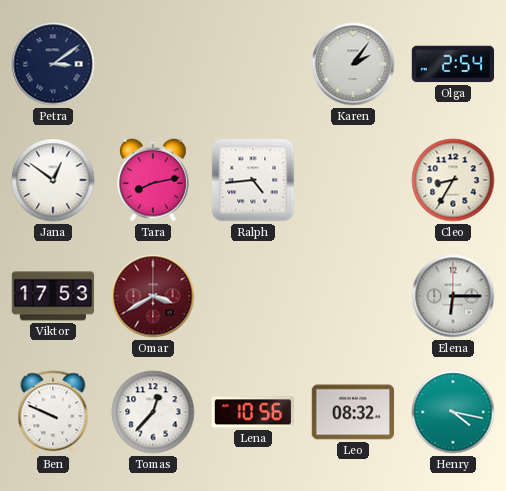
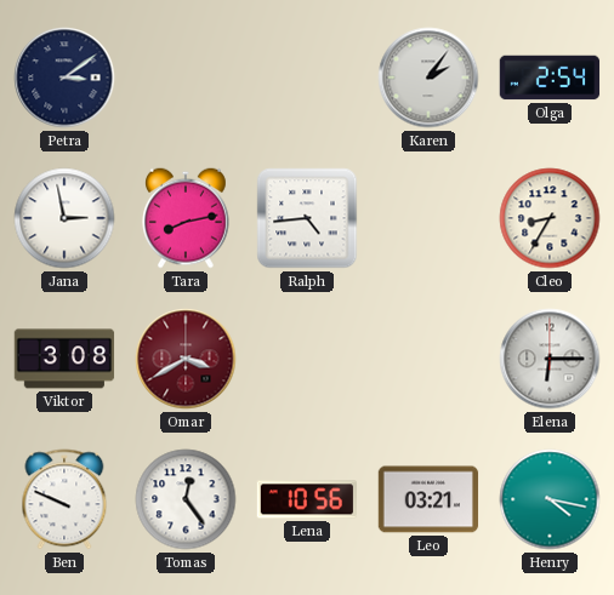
Jana: 12:51 -> 2:58
Viktor: 17:53 -> 3:08
Tomas: 12:37 -> 12:24
Leo: 08:32 -> 03:21
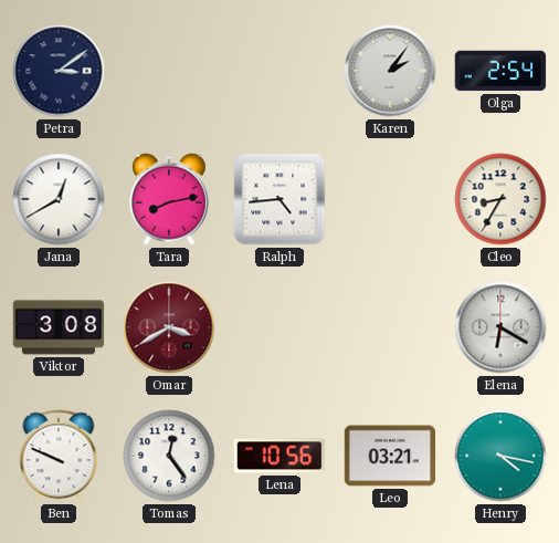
Jana: 2:58 -> 12:40
Elena: 6:15 -> 6:20
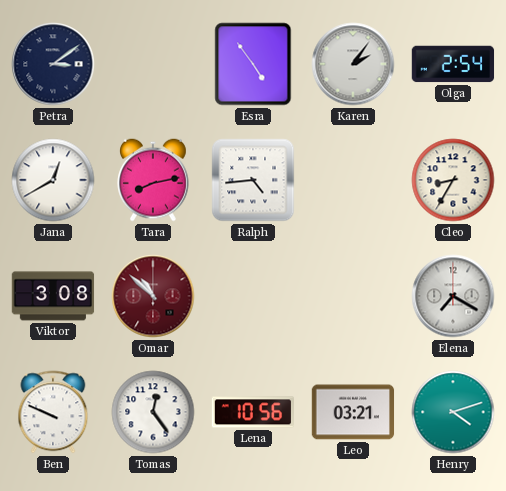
Esra: none -> 4:54
Omar: 3:40 -> 10:52
Elena: 6:20 -> 7:20
Henry: 4:17 -> 4:12
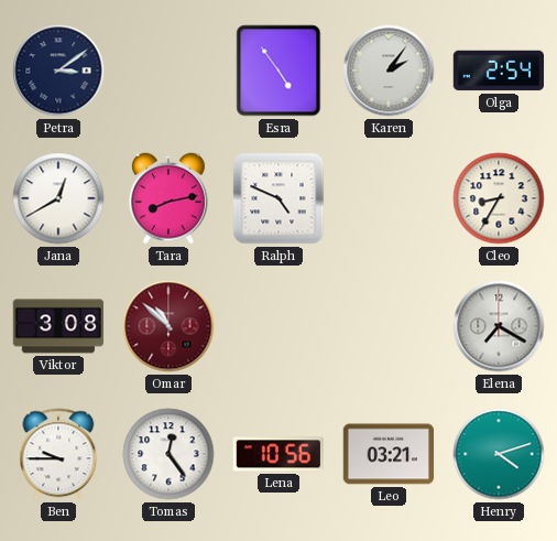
Ralph: 4:44 -> 4:49
Ben: 9:49 -> 9:45
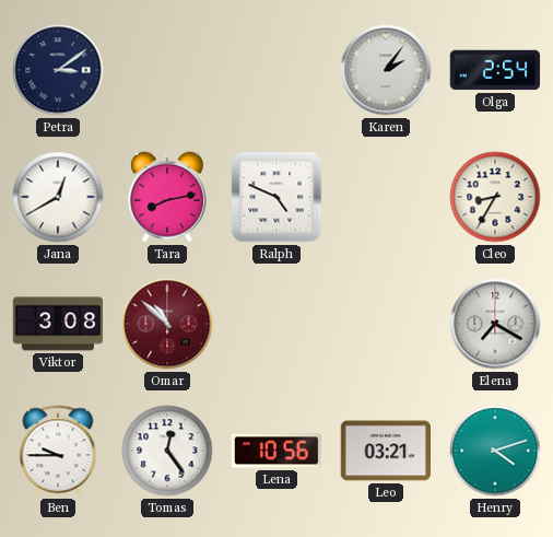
Esra: 4:54 -> none
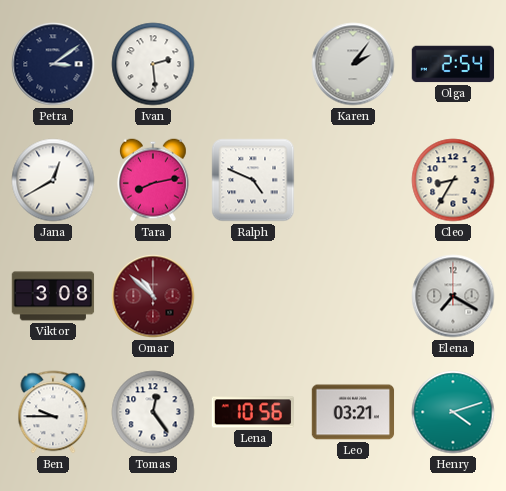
Ivan: none -> 2:29
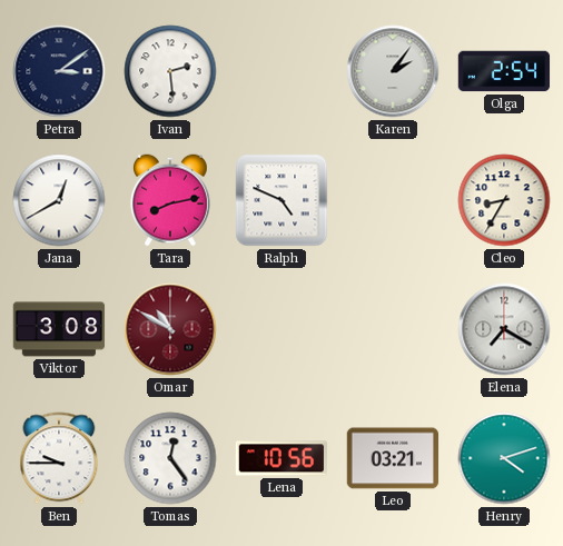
Omar: 10:52 -> 10:50
